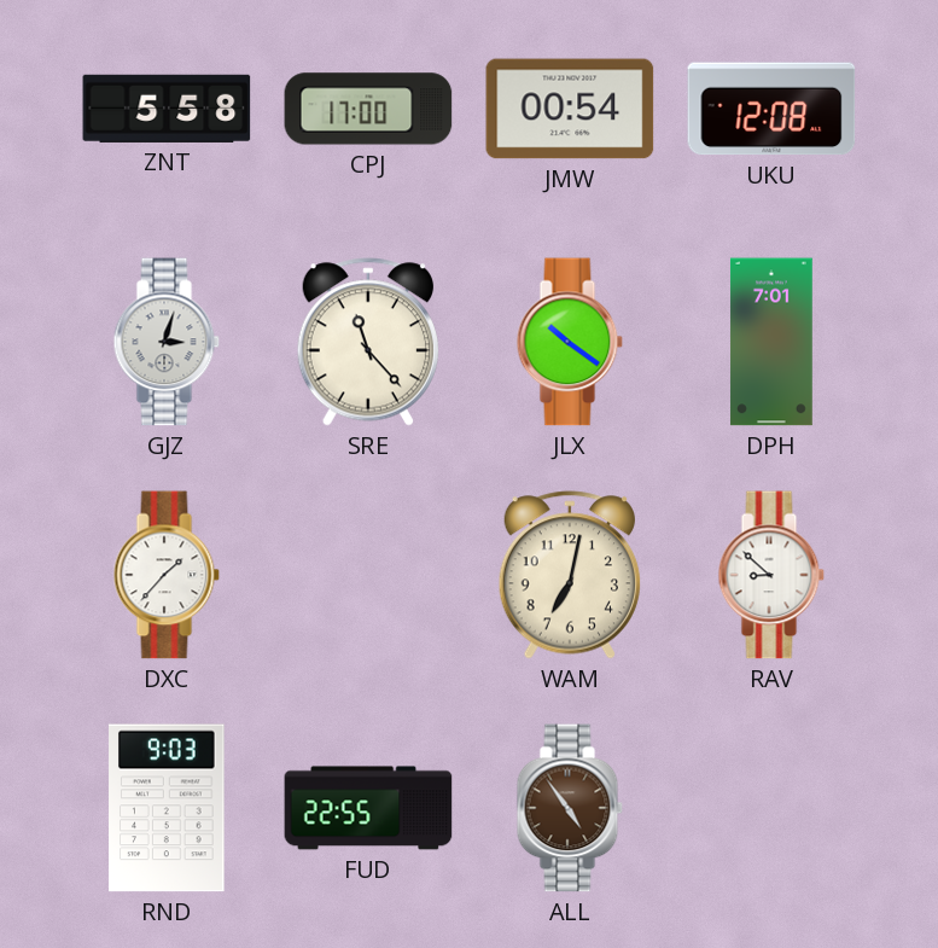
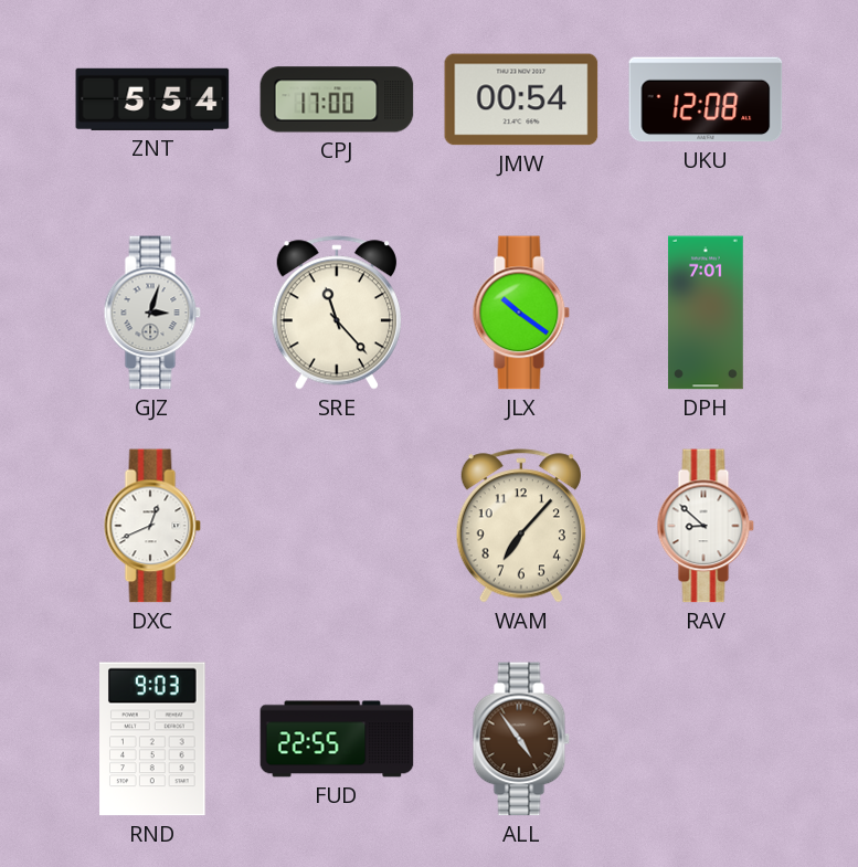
ZNT: 5:58 -> 5:54
DXC: 1:37 -> 12:41
WAM: 7:02 -> 7:07
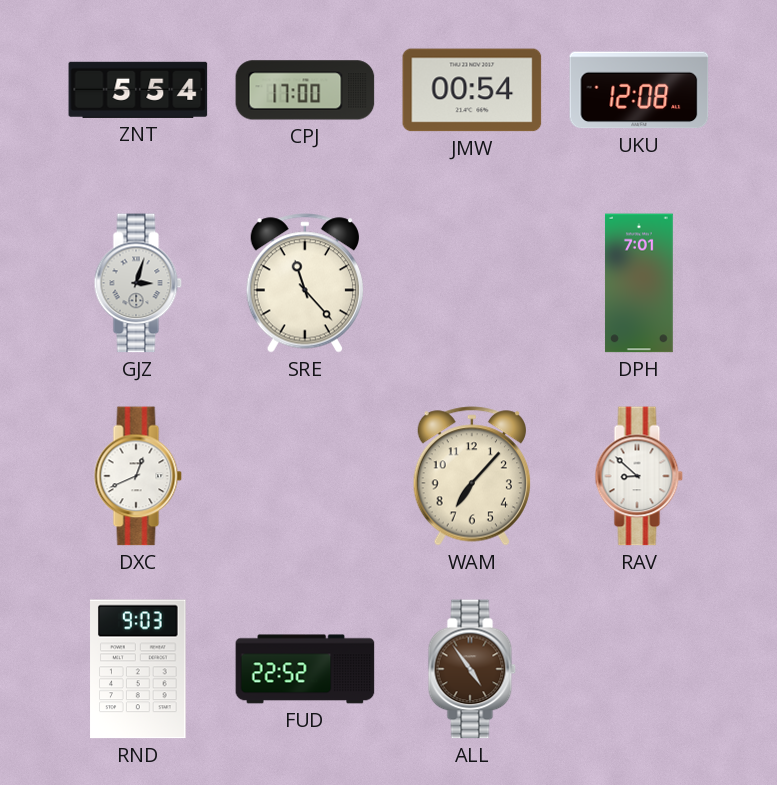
JLX: 10:21 -> none
FUD: 22:55 -> 22:52
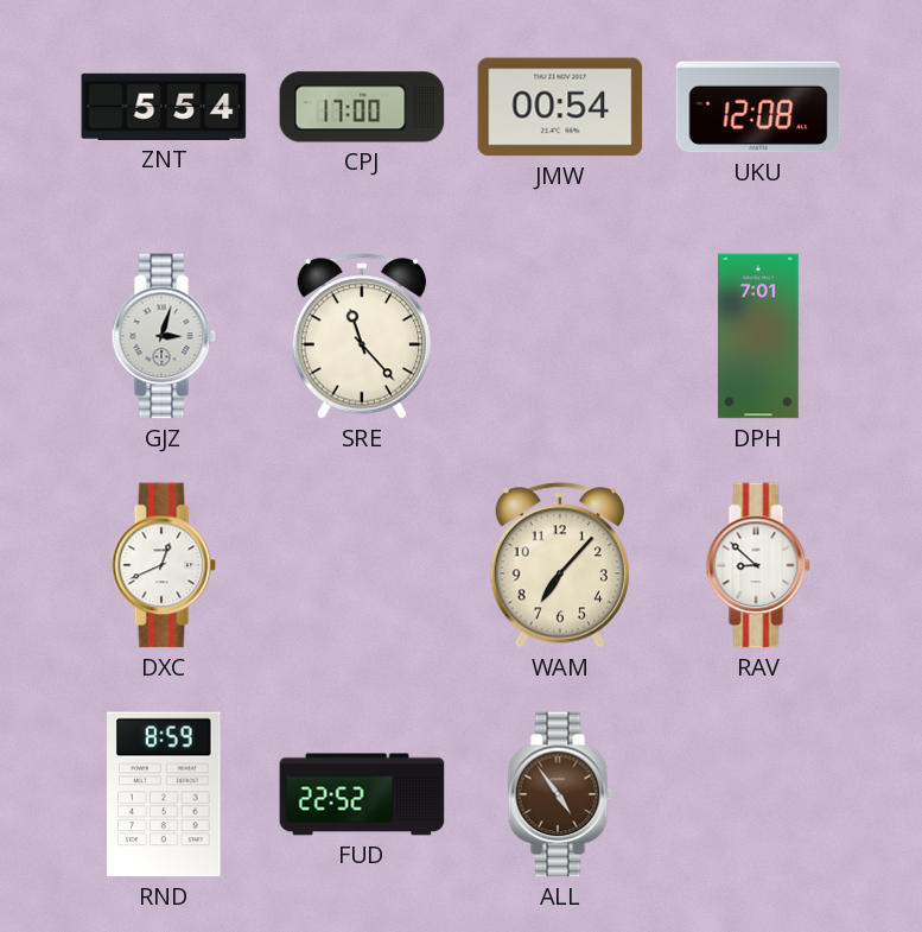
RND: 9:03 -> 8:59
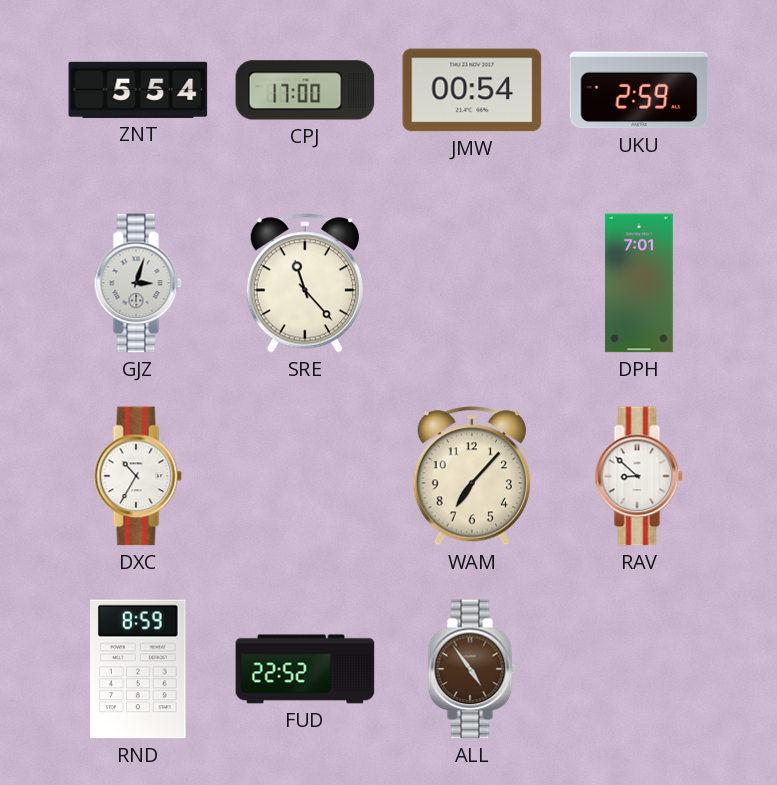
UKU: 12:08 -> 2:59
DXC: 12:41 -> 10:35
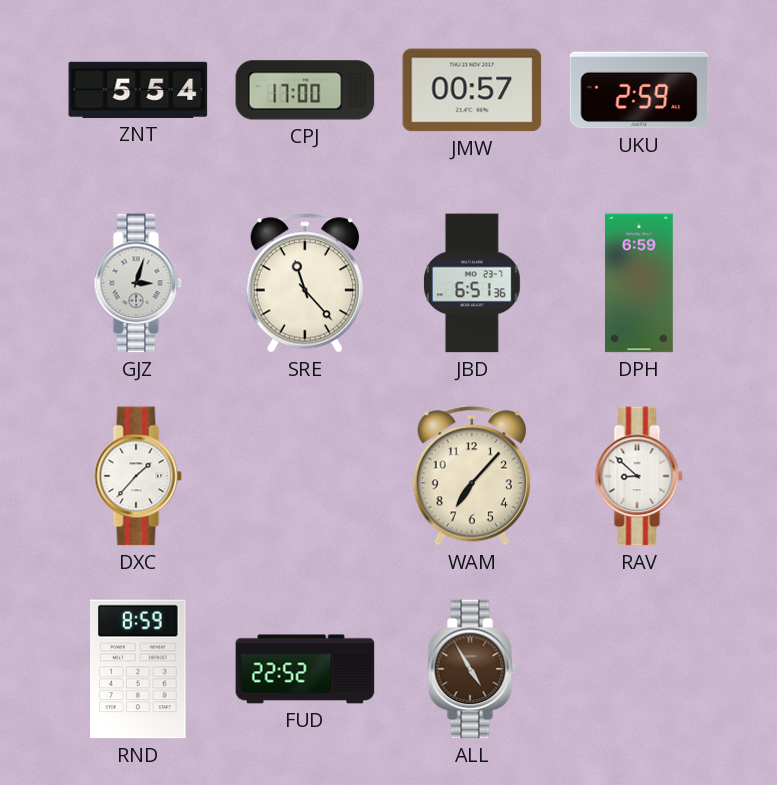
JMW: 00:54 -> 00:57
JBD: none -> 6:51
DPH: 7:01 -> 6:59
DXC: 10:35 -> 1:37
ALL: 4:54 -> 4:55
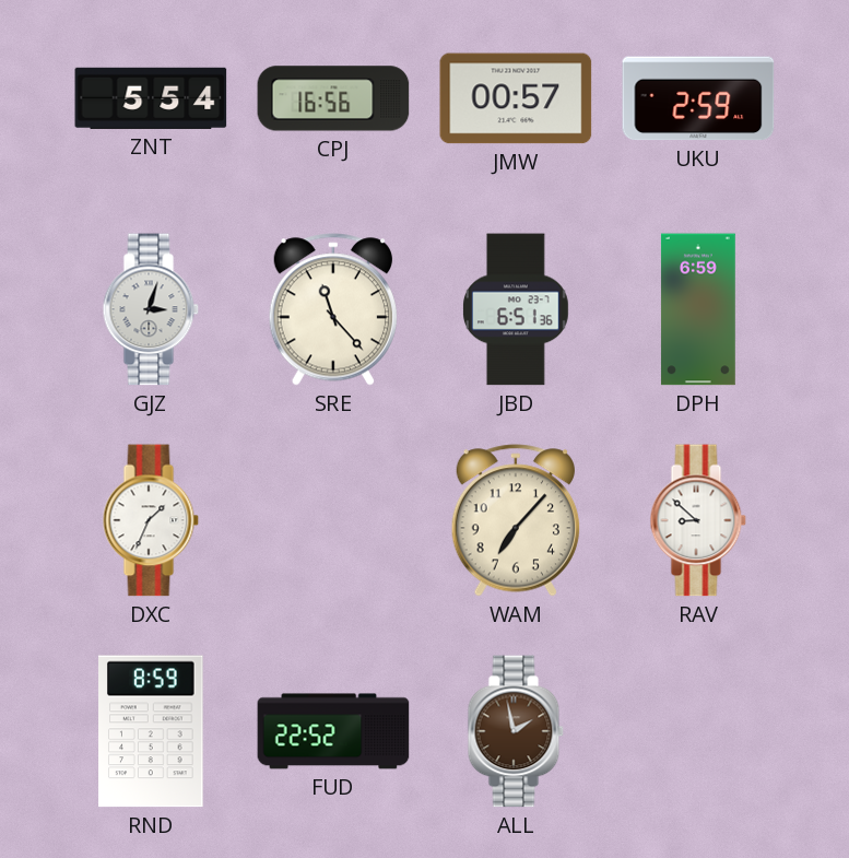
CPJ: 17:00 -> 16:56
DXC: 1:37 -> 1:34
ALL: 4:55 -> 1:58
